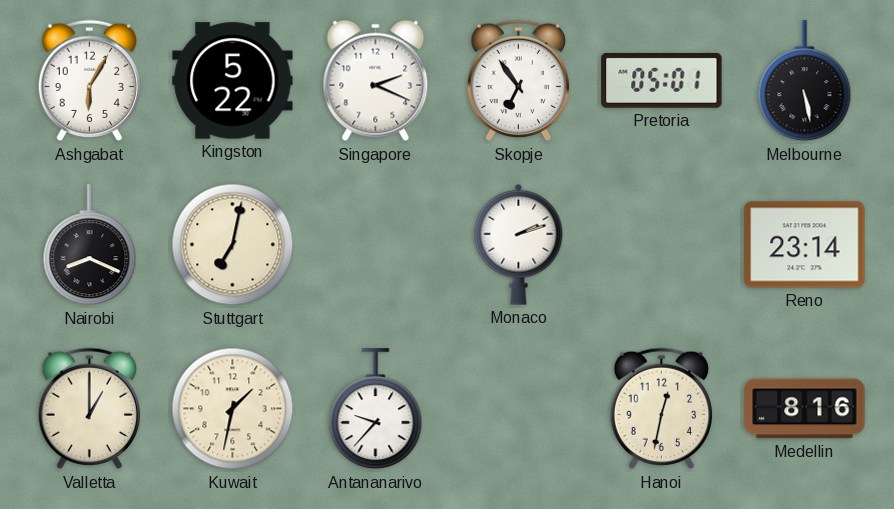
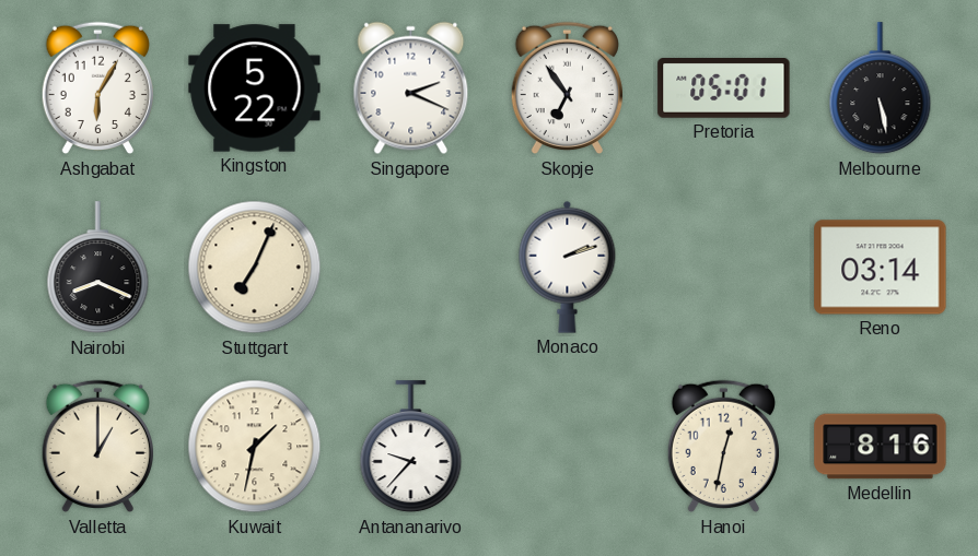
Stuttgart: 7:02 -> 7:04
Reno: 23:14 -> 03:14
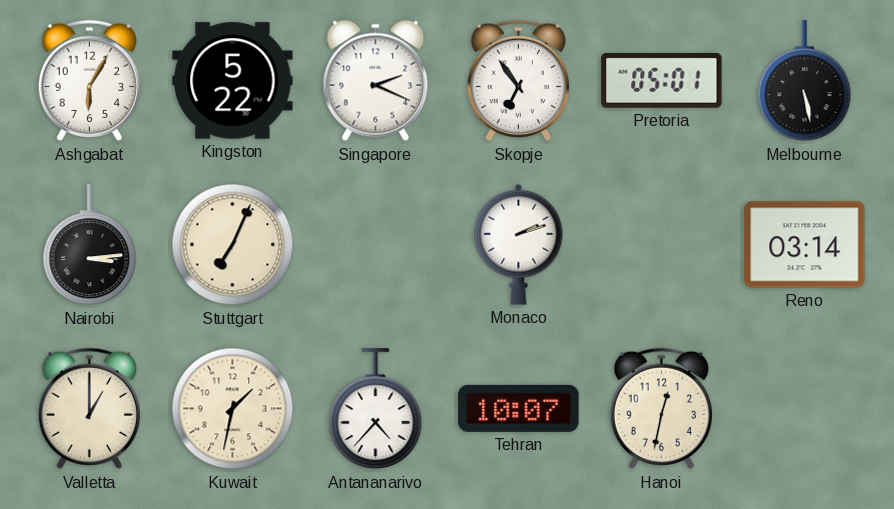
Nairobi: 8:19 -> 3:14
Antananarivo: 9:37 -> 4:37
Tehran: none -> 10:07
Medellin: 8:16 -> none
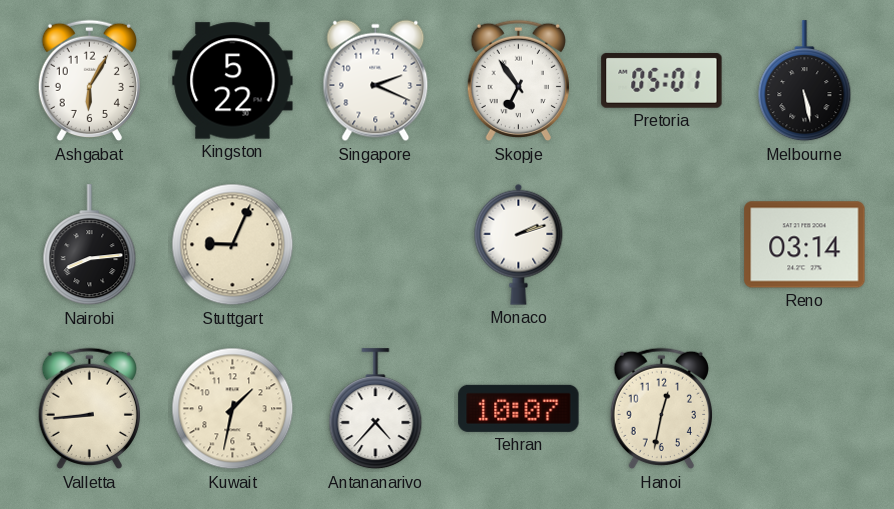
Nairobi: 3:14 -> 8:14
Stuttgart: 7:04 -> 9:04
Valletta: 1:00 -> 8:44
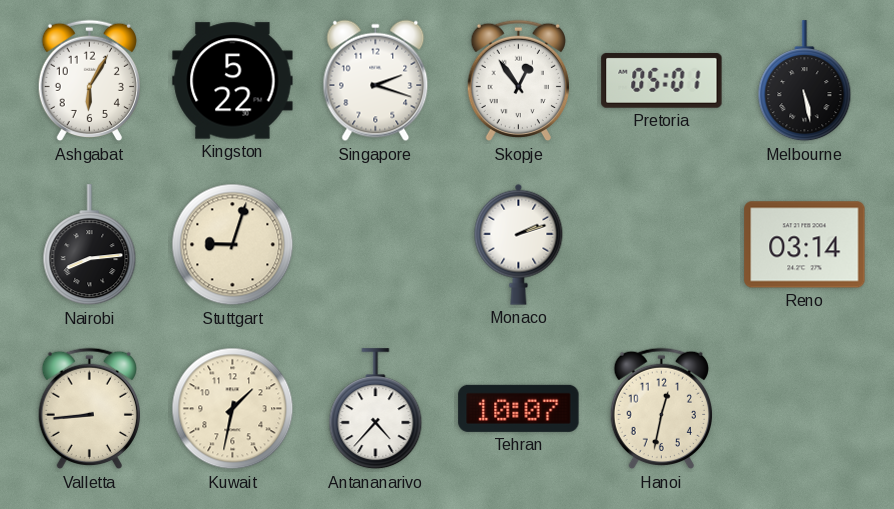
Singapore: 2:19 -> 2:18
Skopje: 6:54 -> 12:54
Stuttgart: 9:04 -> 9:03
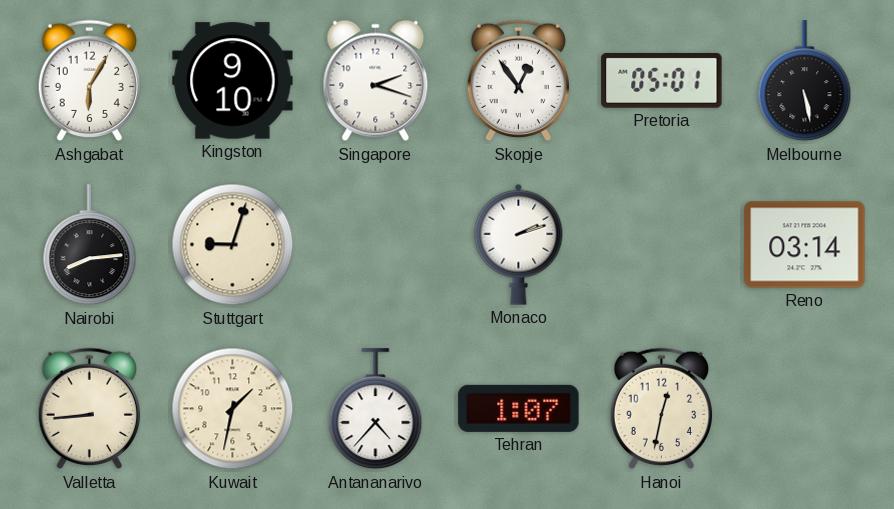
Kingston: 5:22 -> 9:10
Tehran: 10:07 -> 1:07
